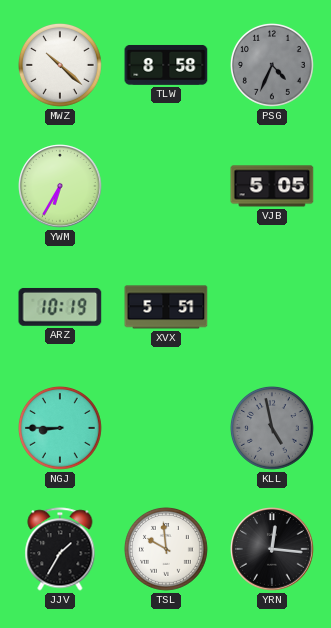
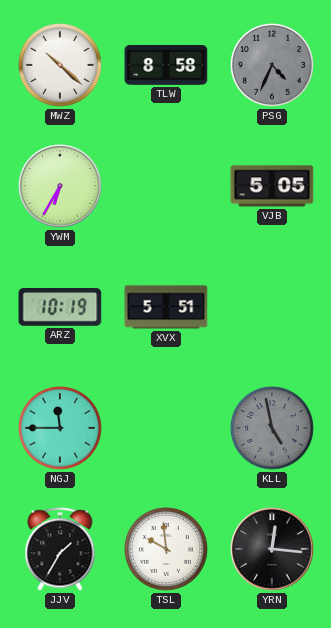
NGJ: 8:45 -> 11:45
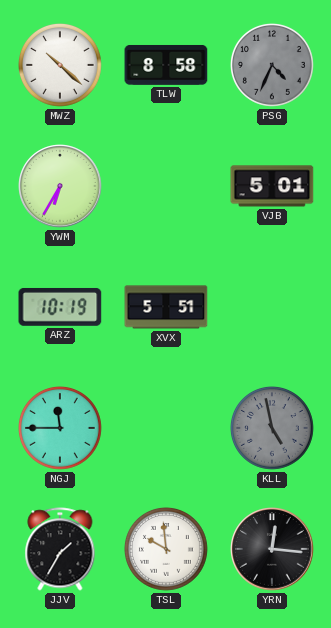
VJB: 5:05 -> 5:01
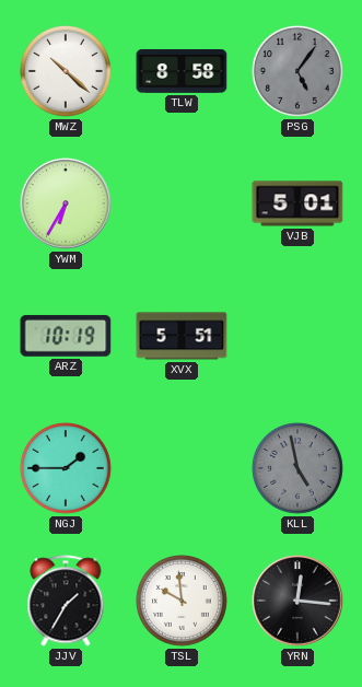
PSG: 4:34 -> 5:06
NGJ: 11:45 -> 1:45
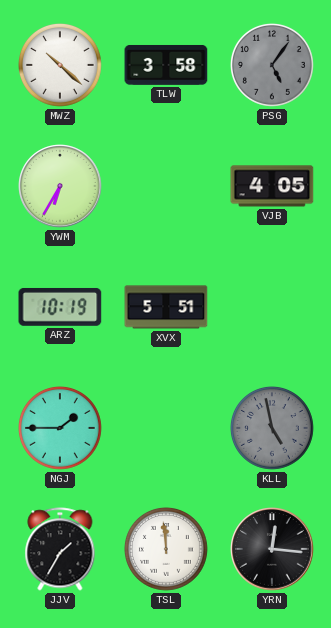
TLW: 8:58 -> 3:58
VJB: 5:01 -> 4:05
TSL: 9:59 -> 11:59
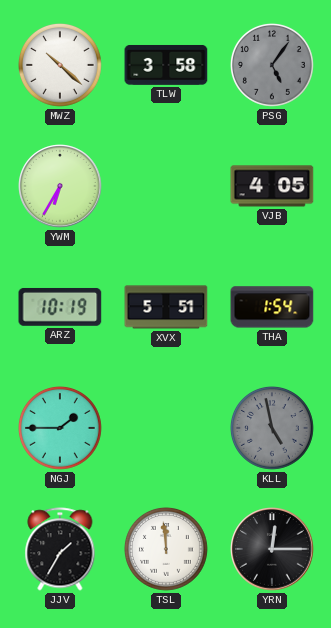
THA: none -> 1:54
YRN: 12:16 -> 12:15
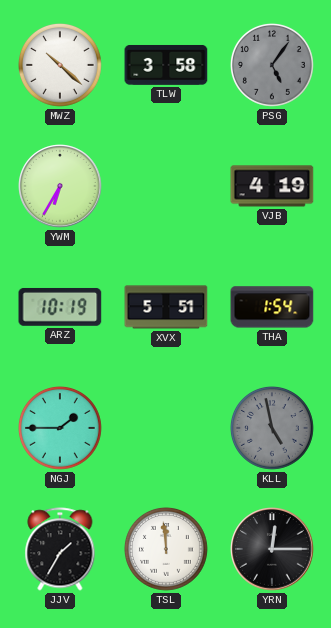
VJB: 4:05 -> 4:19
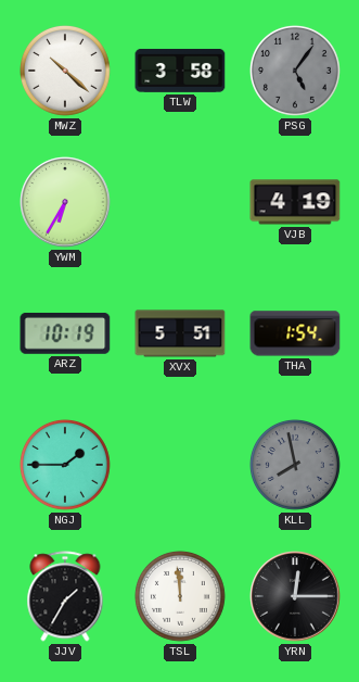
KLL: 4:58 -> 7:58
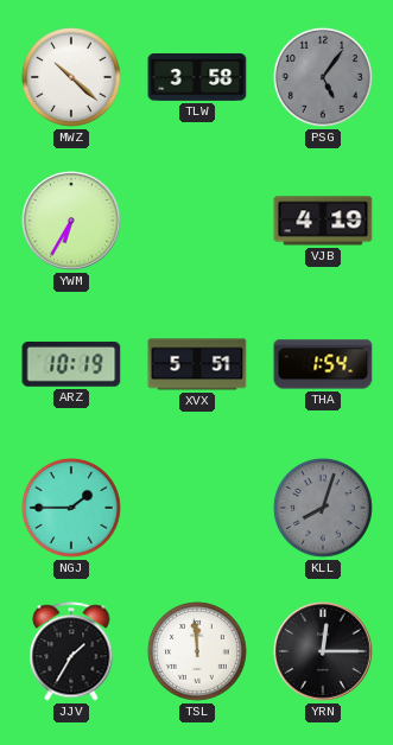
KLL: 7:58 -> 8:03
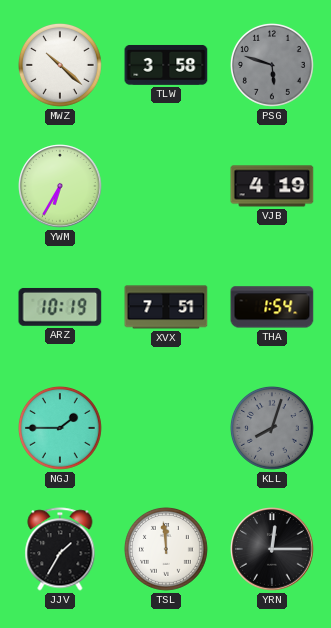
PSG: 5:06 -> 5:48
XVX: 5:51 -> 7:51
